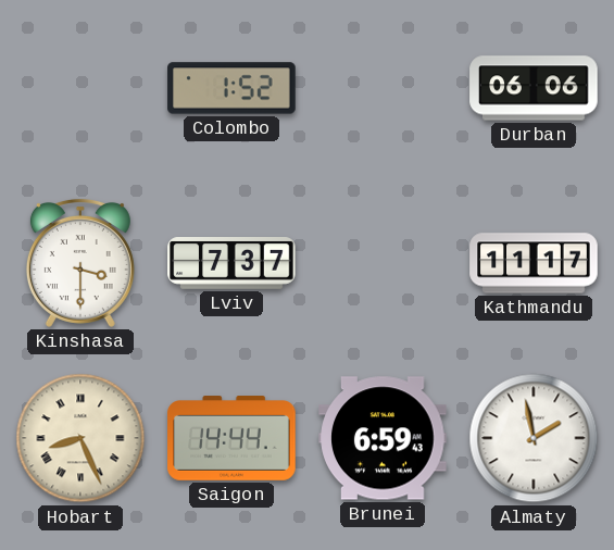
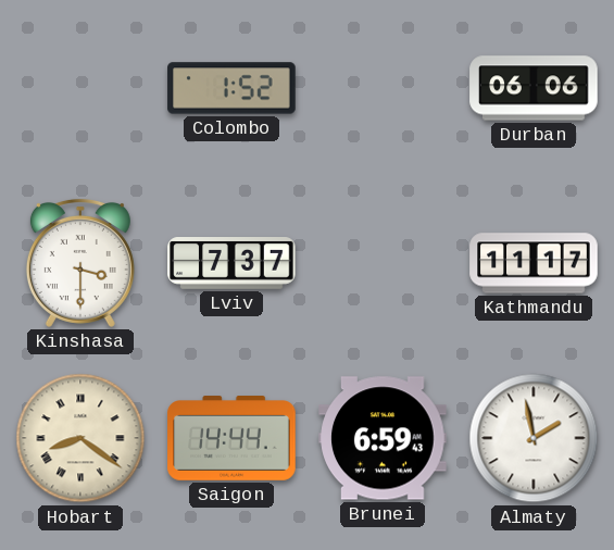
Hobart: 8:26 -> 8:21
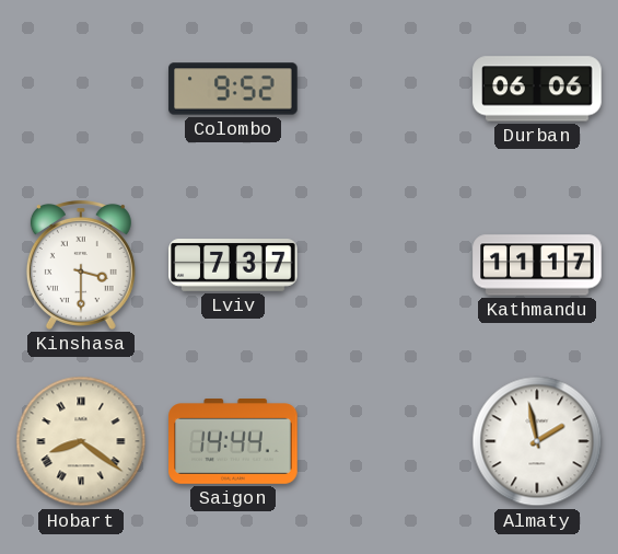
Colombo: 1:52 -> 9:52
Brunei: 6:59 -> none
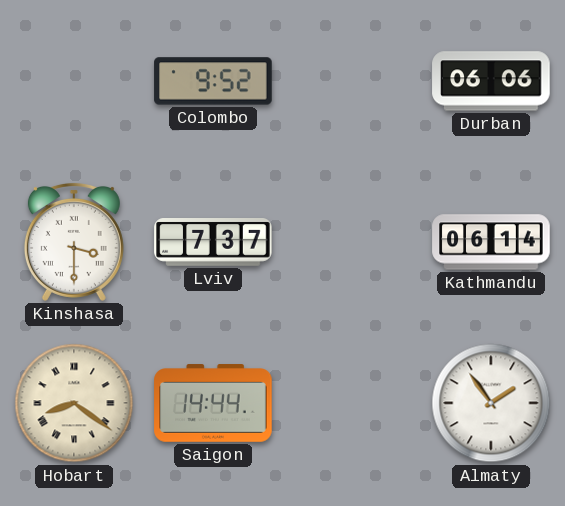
Kathmandu: 11:17 -> 06:14
Almaty: 1:58 -> 1:54
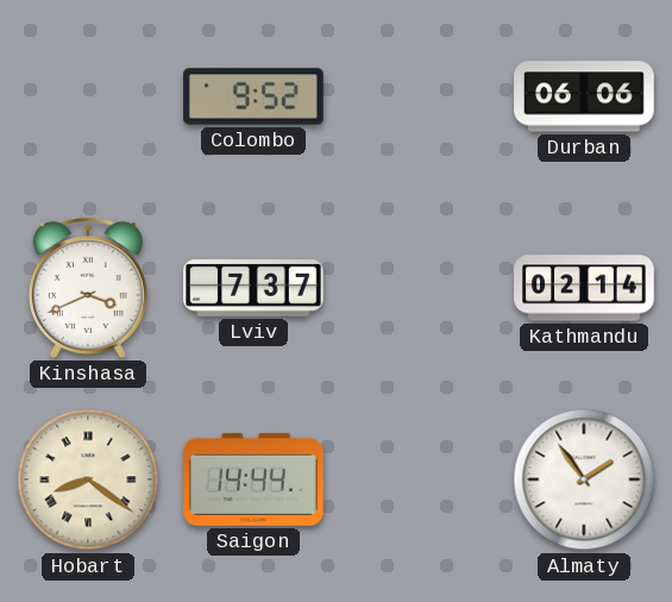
Kinshasa: 3:30 -> 3:41
Kathmandu: 06:14 -> 02:14
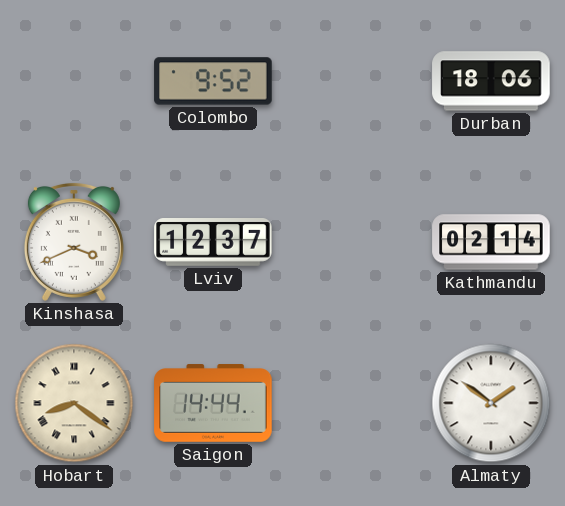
Durban: 06:06 -> 18:06
Lviv: 7:37 -> 12:37
Almaty: 1:54 -> 1:51
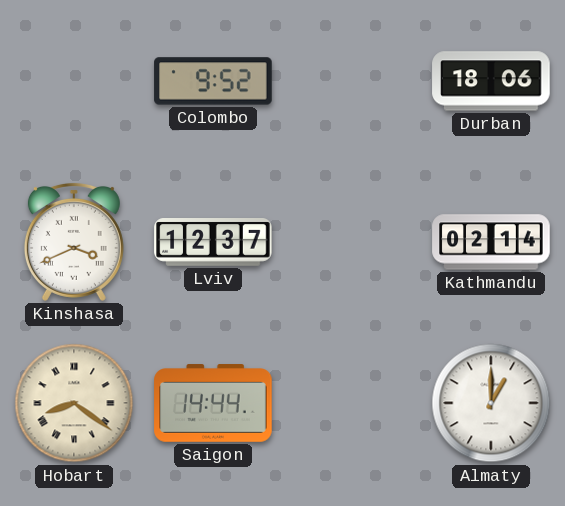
Almaty: 1:51 -> 1:00
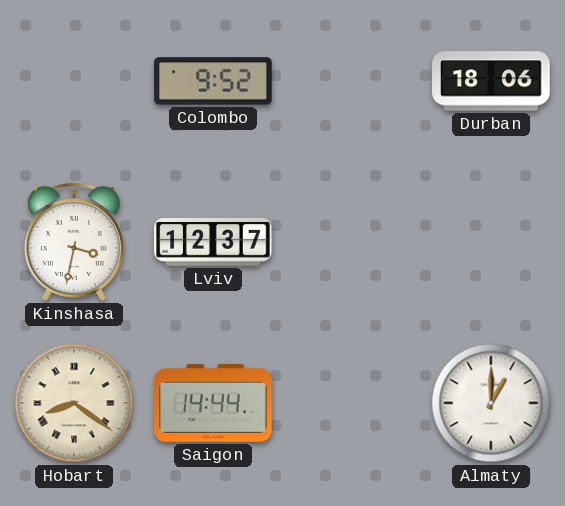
Kinshasa: 3:41 -> 3:32
Kathmandu: 02:14 -> none
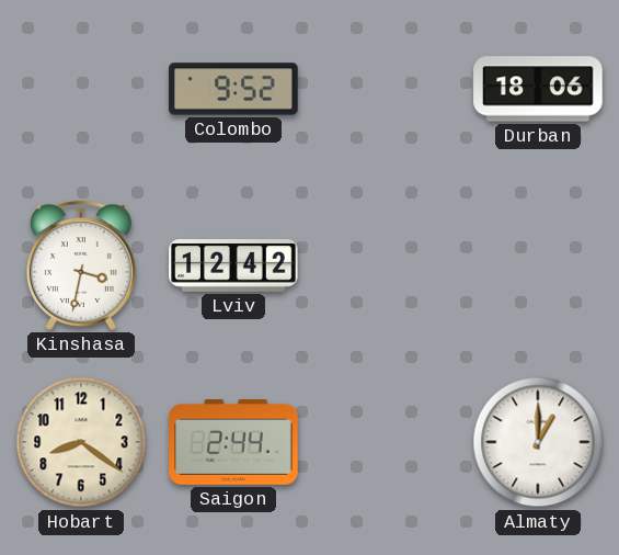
Lviv: 12:37 -> 12:42
Hobart numerals: Roman -> Arabic
Saigon: 14:44 -> 2:44
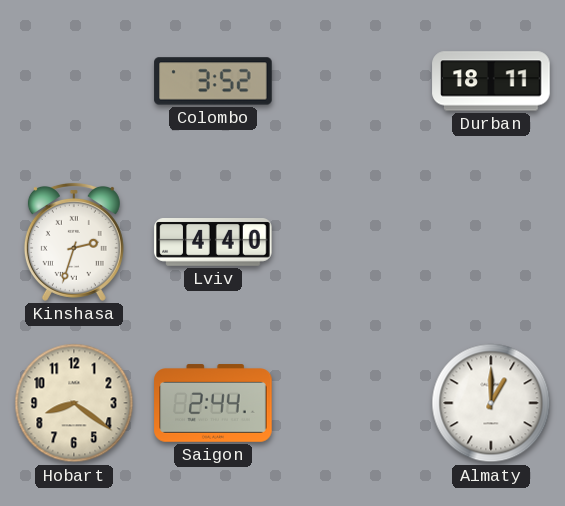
Colombo: 9:52 -> 3:52
Durban: 18:06 -> 18:11
Kinshasa: 3:32 -> 2:33
Lviv: 12:42 -> 4:40
